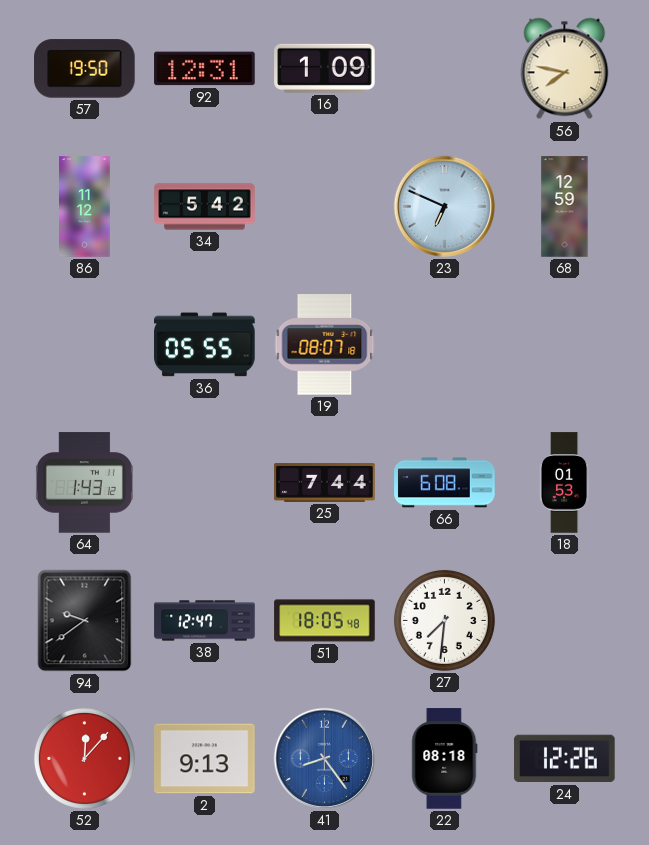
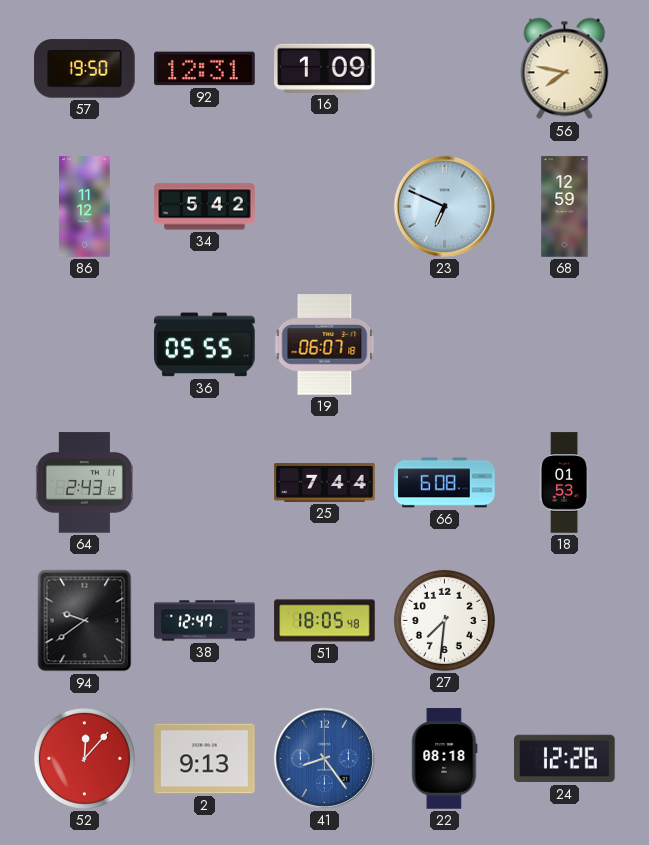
19: 08:07 -> 06:07
64: 1:43 -> 2:43
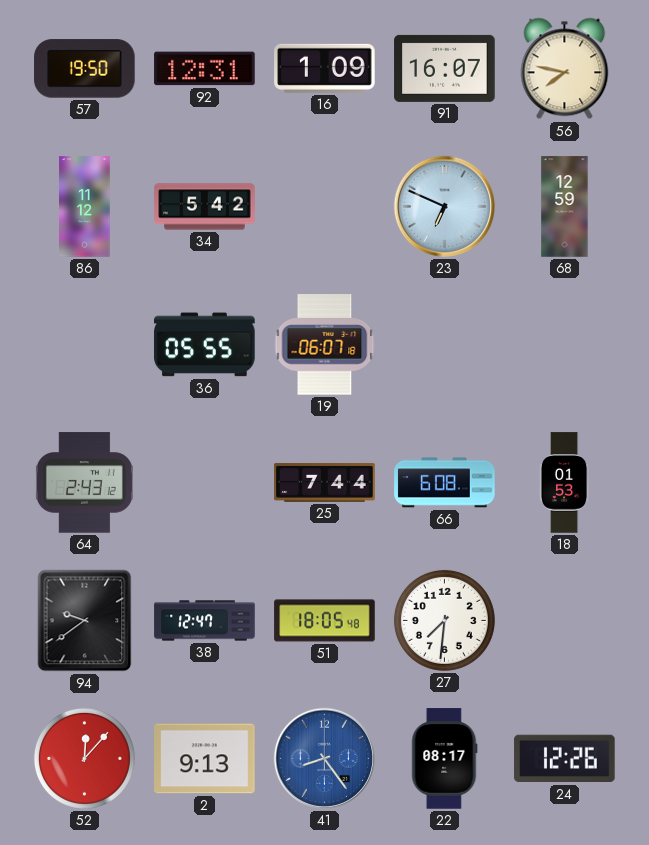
91: none -> 16:07
22: 08:18 -> 08:17
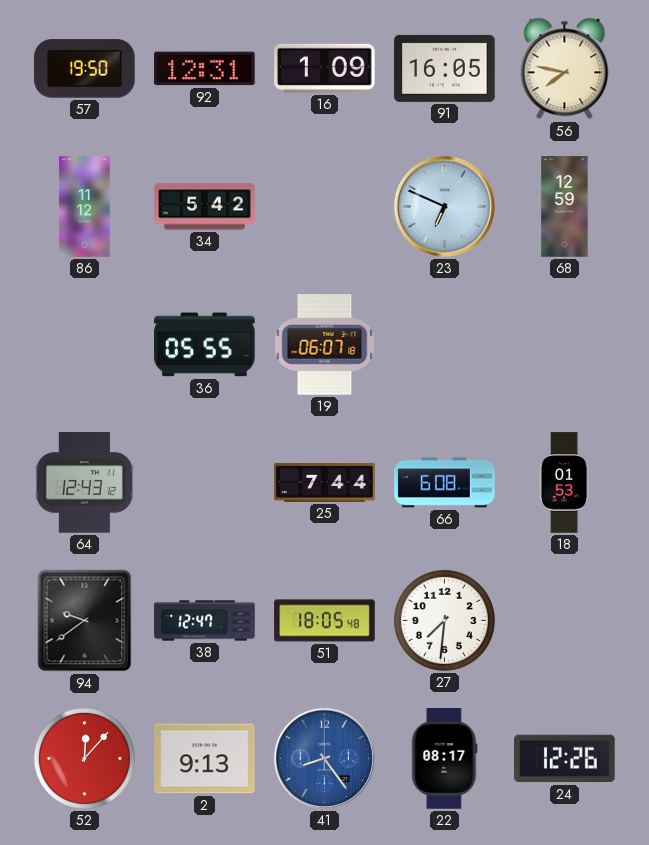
91: 16:07 -> 16:05
64: 2:43 -> 12:43
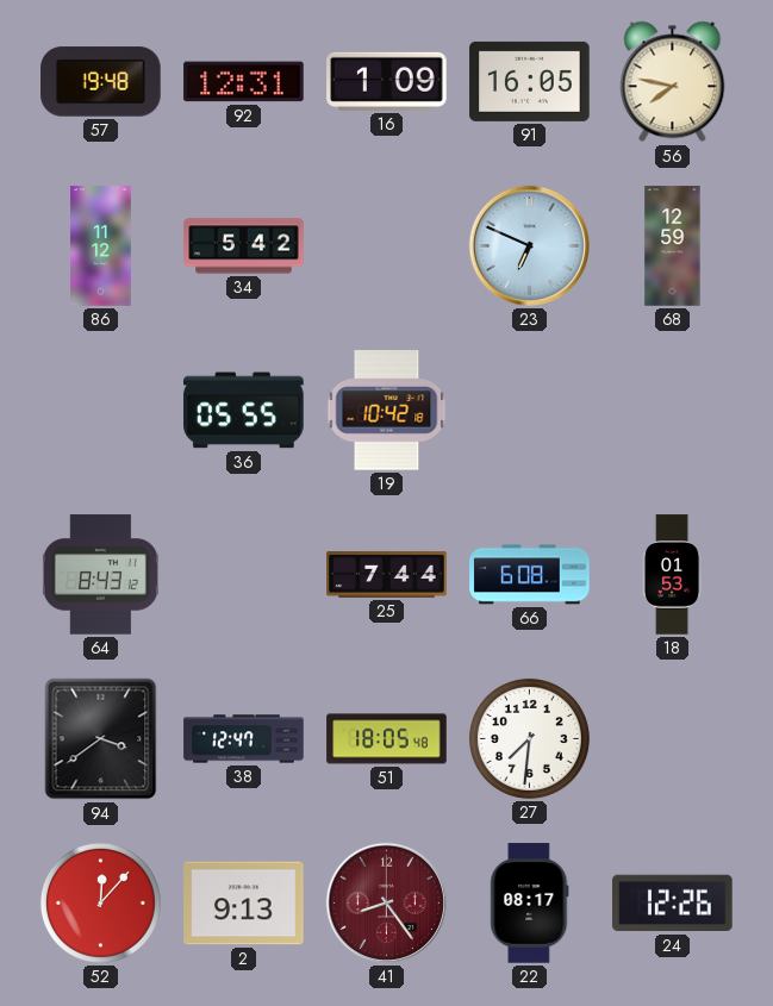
57: 19:50 -> 19:48
19: 06:07 -> 10:42
64: 12:43 -> 8:43
94: 9:39 -> 3:39
41 dial: blue -> burgundy
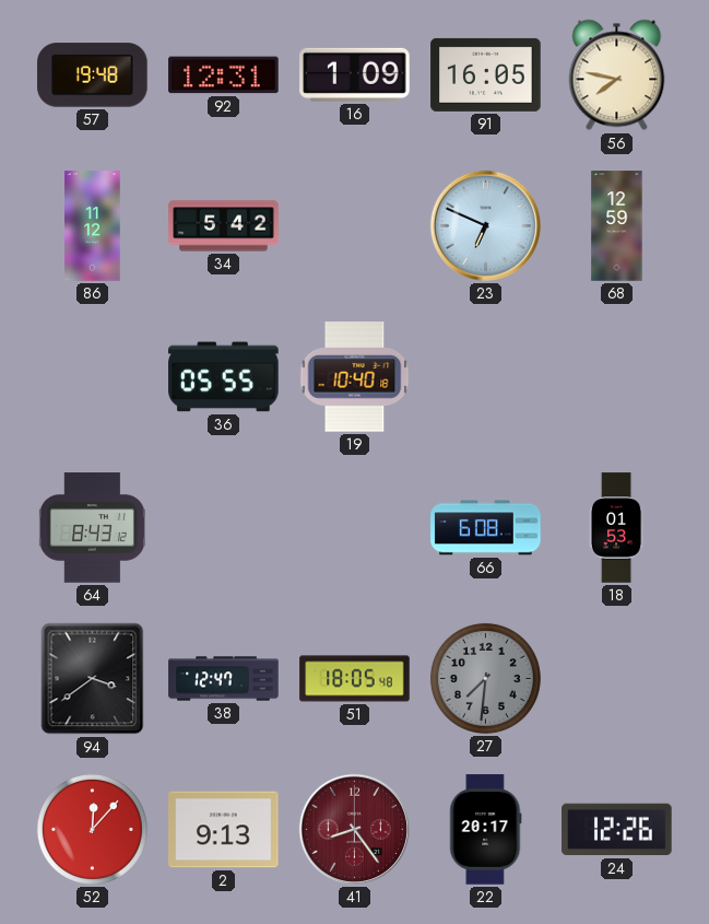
19: 10:42 -> 10:40
25: 7:44 -> none
27 dial: white -> grey
22: 08:17 -> 20:17
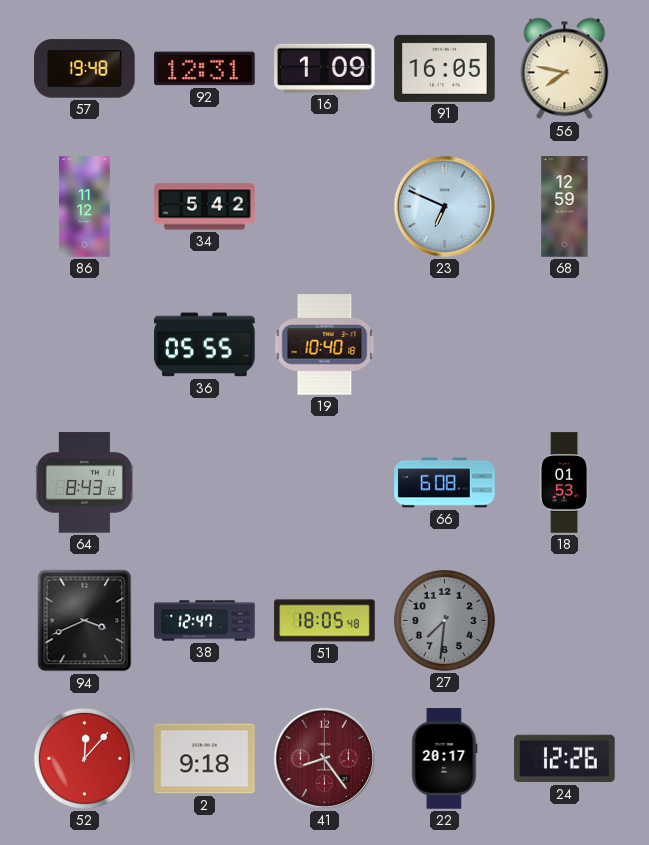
94: 3:39 -> 3:41
2: 9:13 -> 9:18
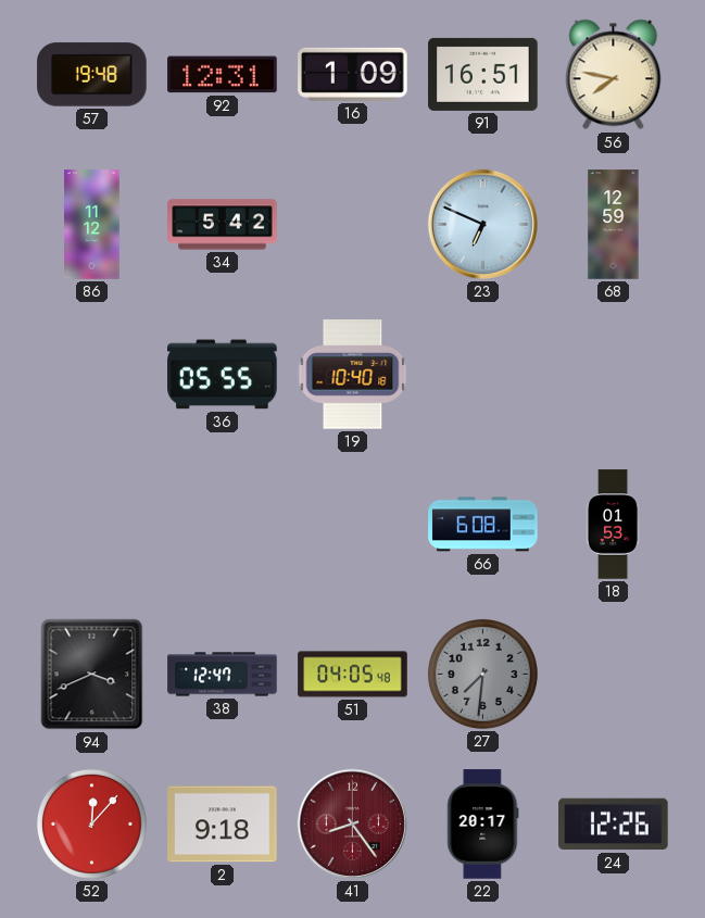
91: 16:05 -> 16:51
64: 8:43 -> none
51: 18:05 -> 04:05
